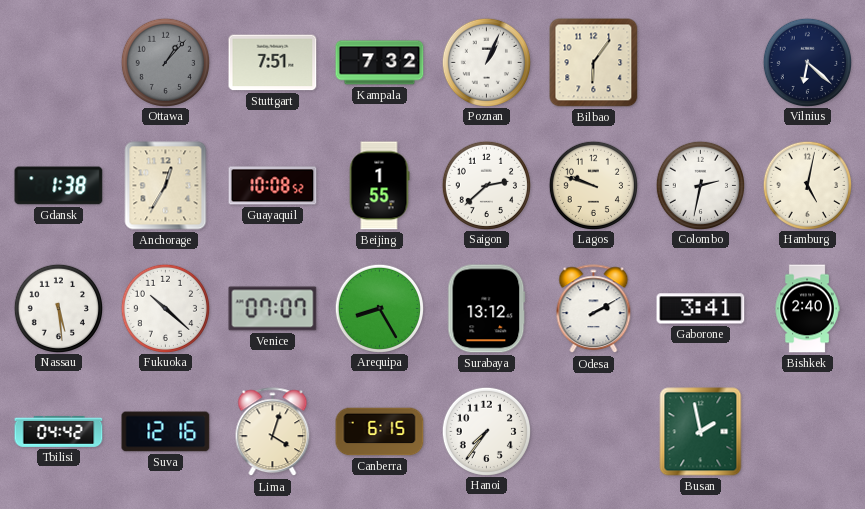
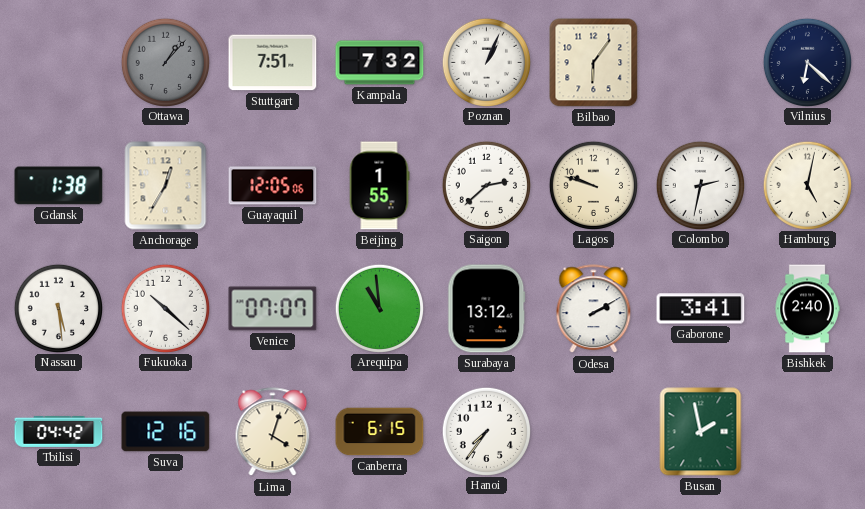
Guayaquil: 10:08 -> 12:05
Arequipa: 8:25 -> 10:59
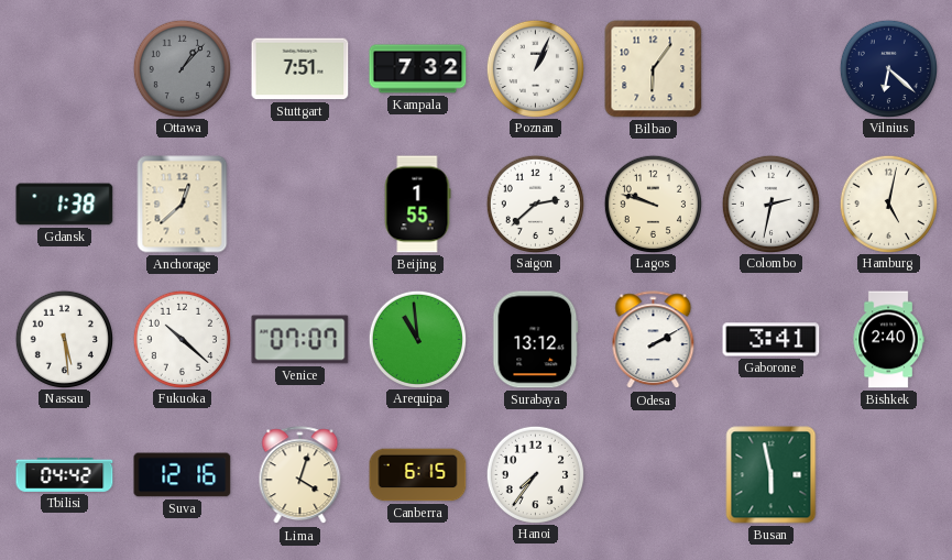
Anchorage: 12:35 -> 12:38
Guayaquil: 12:05 -> none
Busan: 1:58 -> 5:58
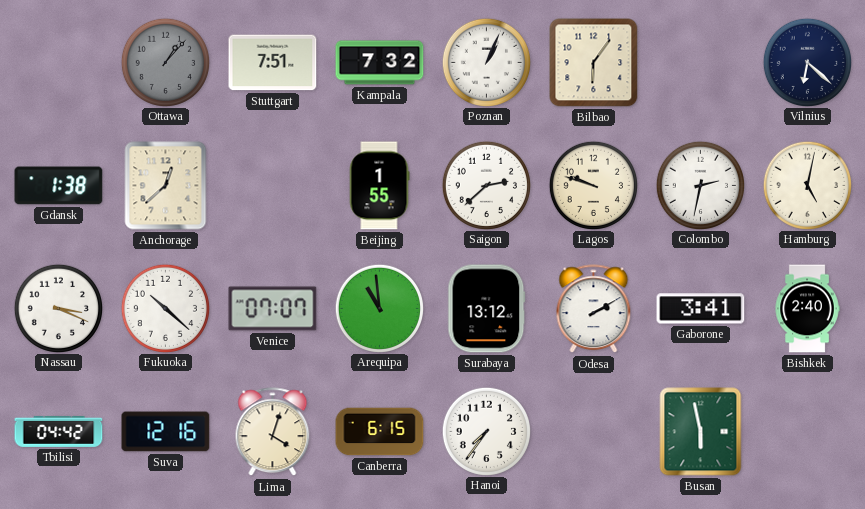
Nassau: 5:29 -> 3:19
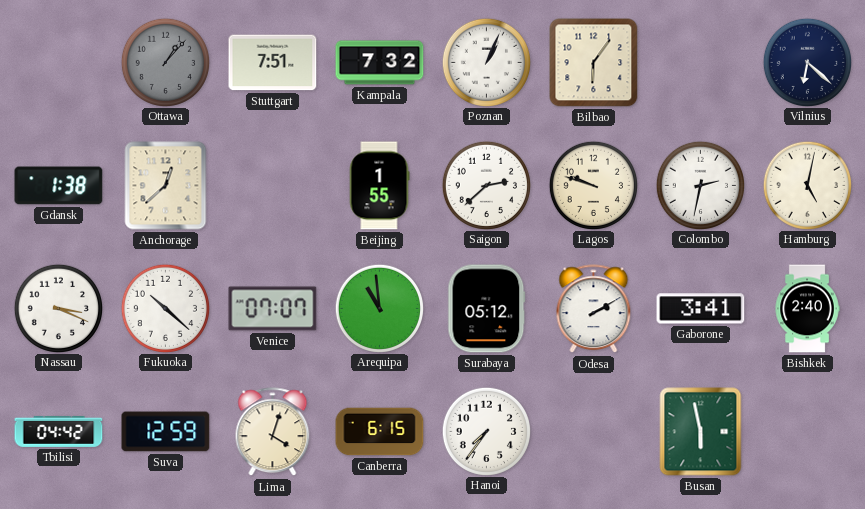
Surabaya: 13:12 -> 05:12
Suva: 12:16 -> 12:59
